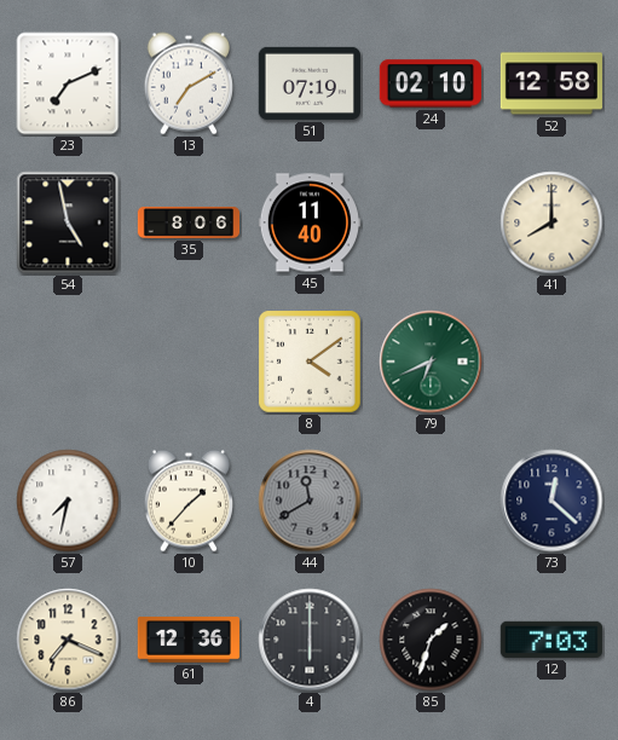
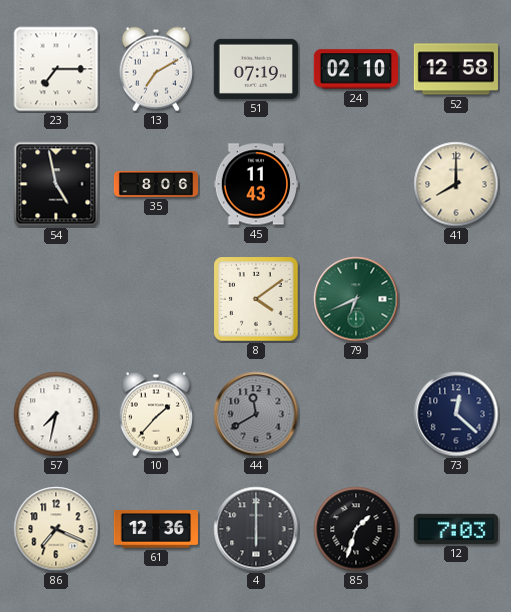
23: 7:11 -> 7:15
45: 11:40 -> 11:43
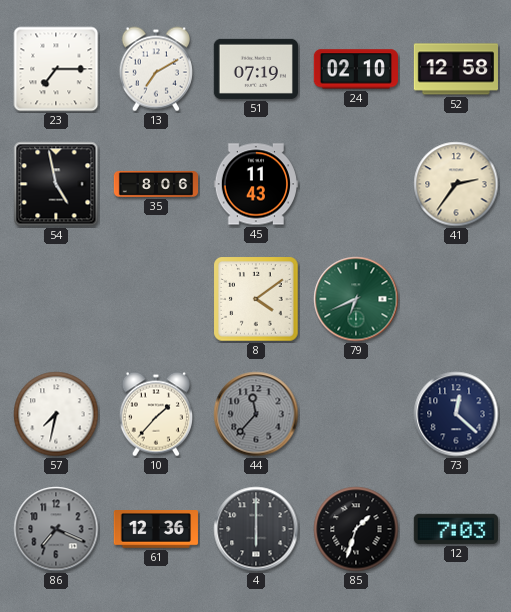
41: 8:00 -> 2:36
44: 11:40 -> 11:37
86 dial: cream -> grey
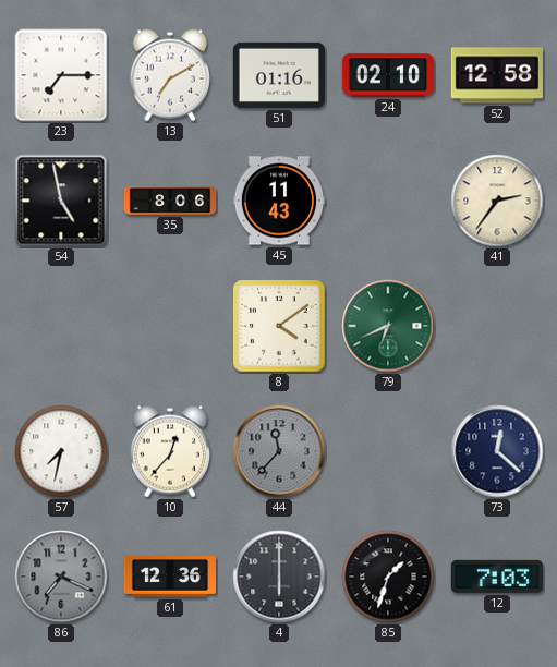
51: 07:19 -> 01:16
10: 1:37 -> 12:37
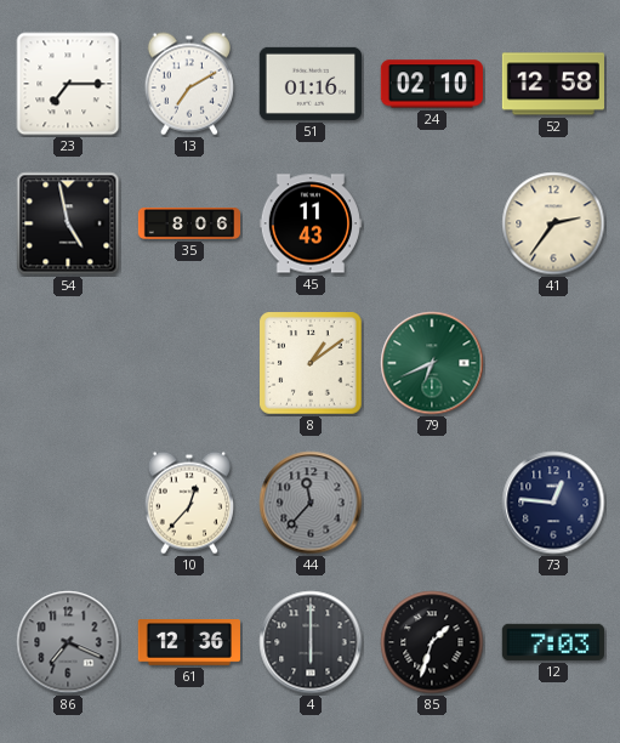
8: 4:09 -> 1:09
57: 7:32 -> none
73: 12:22 -> 12:46
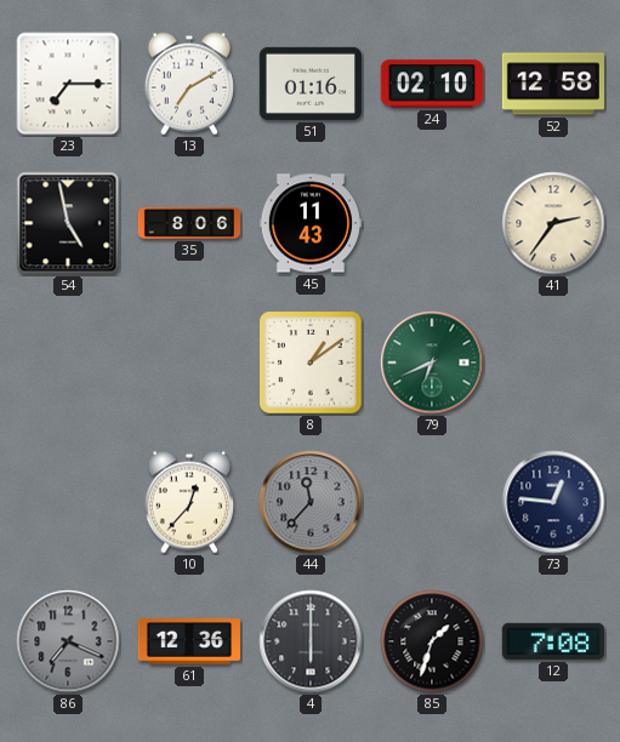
12: 7:03 -> 7:08
